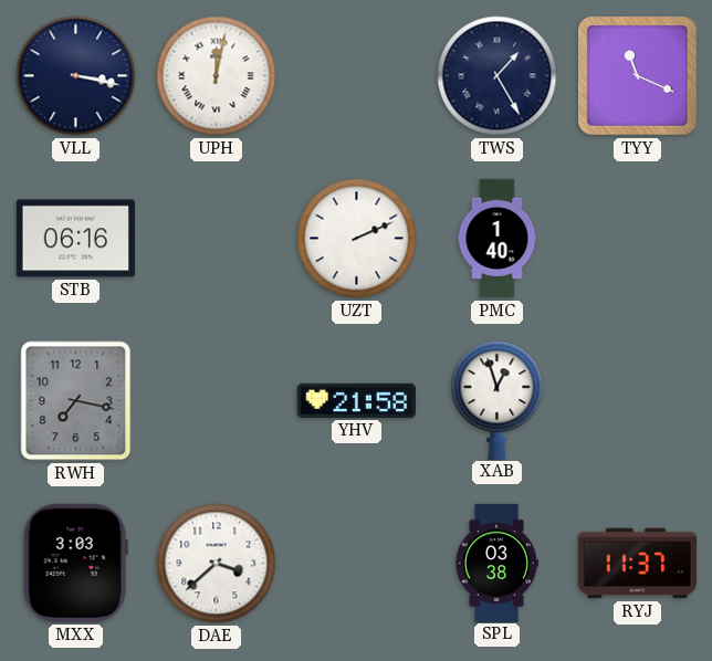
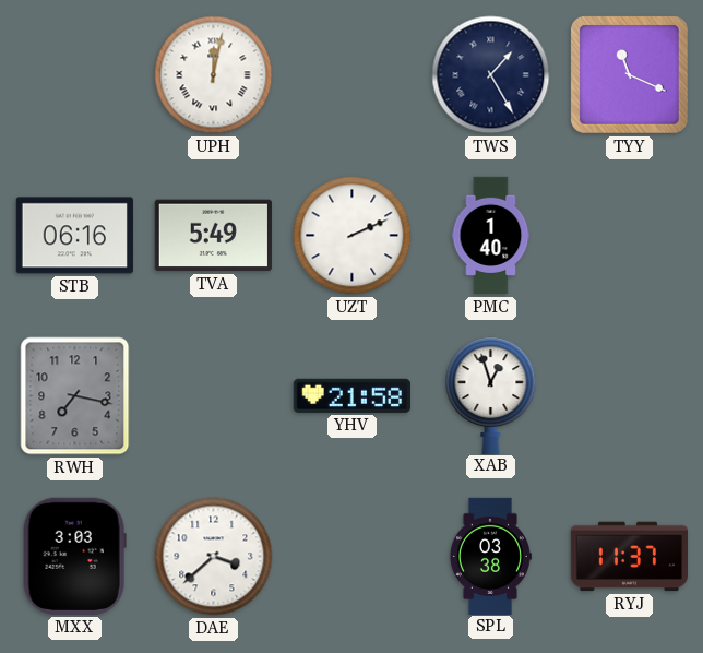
VLL: 3:17 -> none
TVA: none -> 5:49
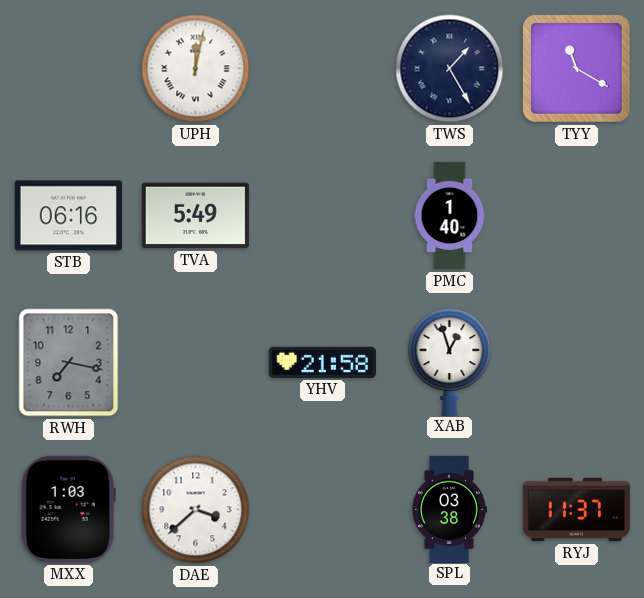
TYY: 11:19 -> 11:20
UZT: 2:11 -> none
MXX: 3:03 -> 1:03
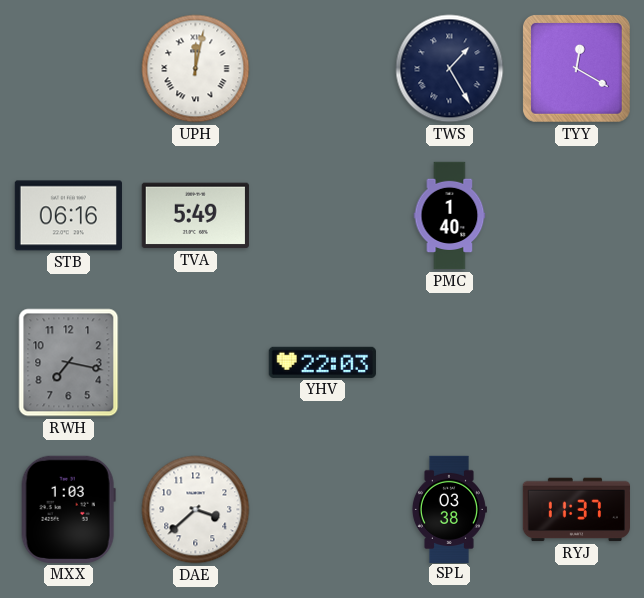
TYY: 11:20 -> 12:20
YHV: 21:58 -> 22:03
XAB: 12:57 -> none
